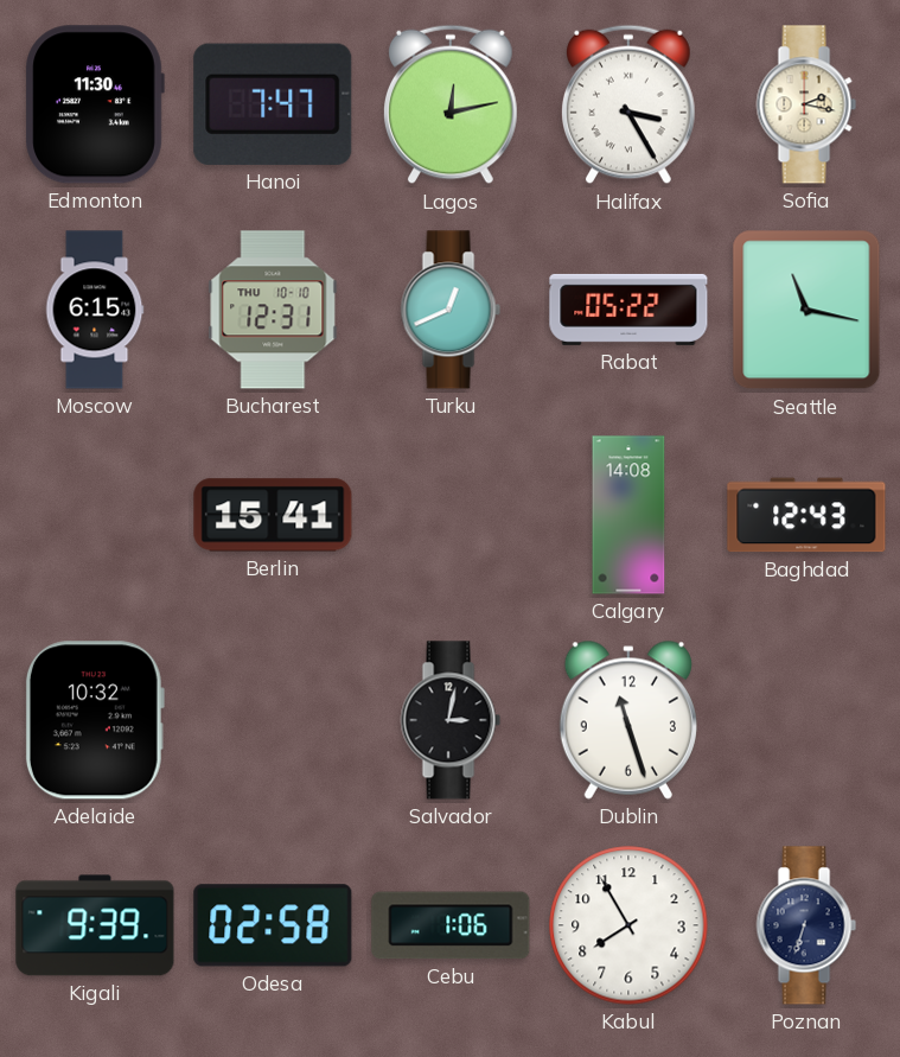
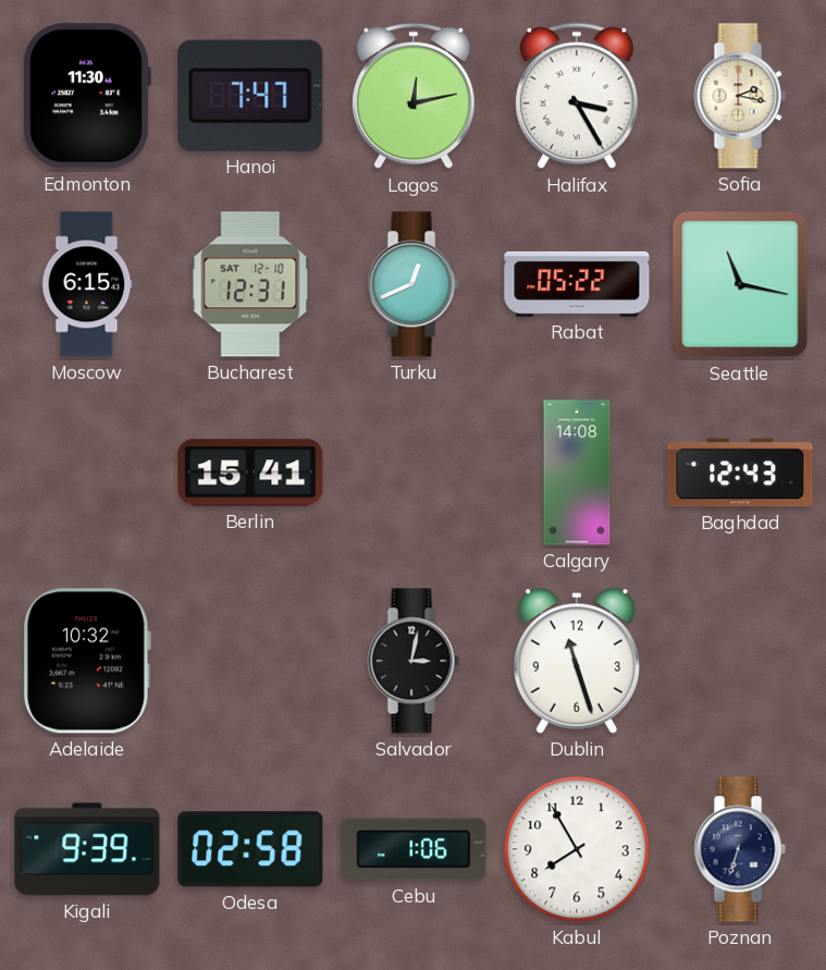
Bucharest date: THU 10-10 -> SAT 12-10
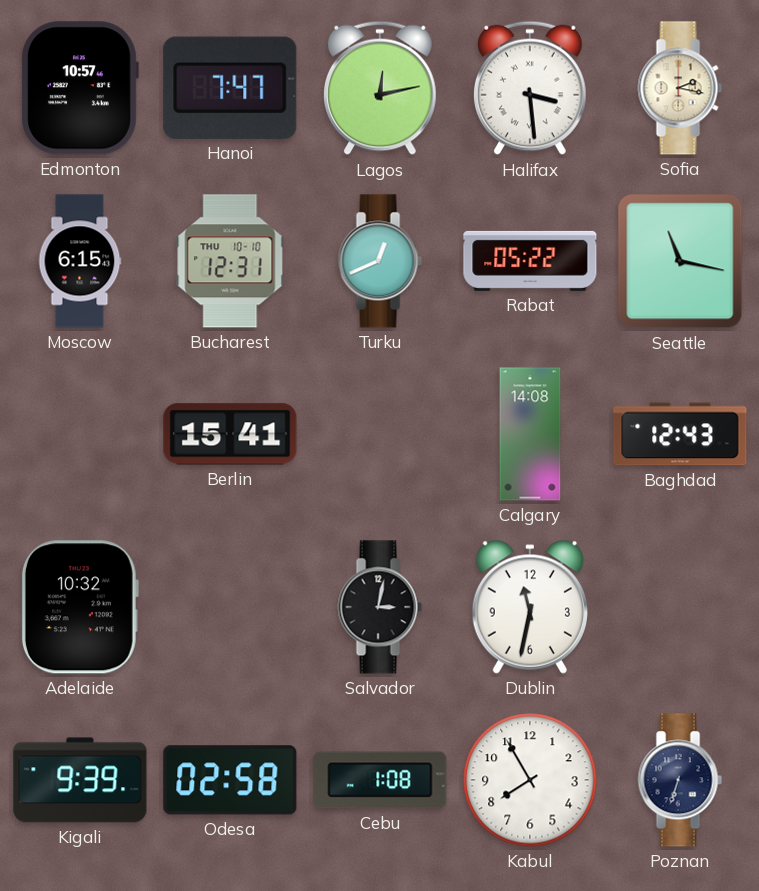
Edmonton: 11:30 -> 10:57
Halifax: 3:25 -> 3:29
Bucharest date: SAT 12-10 -> THU 10-10
Dublin: 11:27 -> 11:32
Cebu: 1:06 -> 1:08
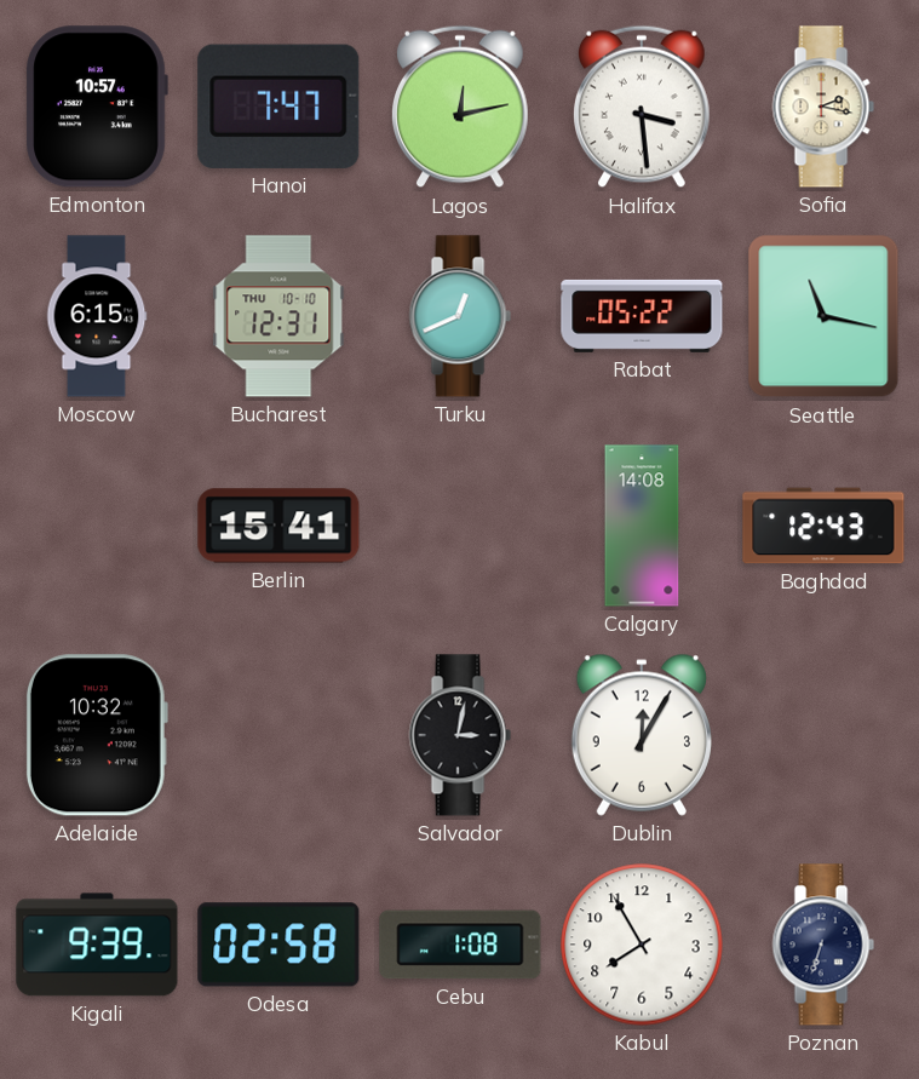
Dublin: 11:32 -> 12:05
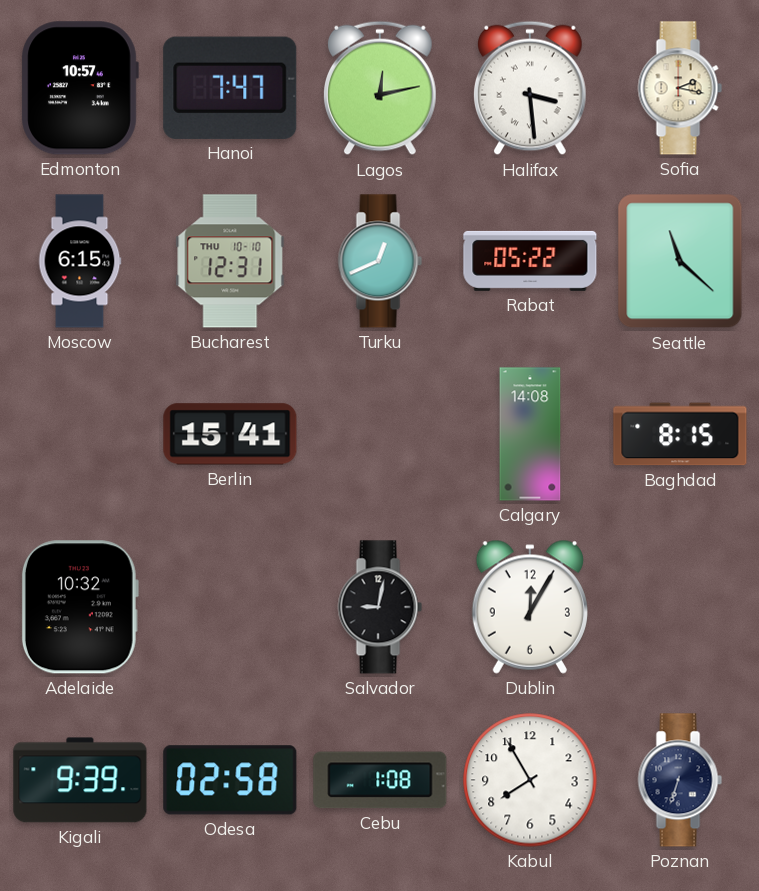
Seattle: 11:17 -> 11:22
Baghdad: 12:43 -> 8:15
Salvador: 3:02 -> 9:02
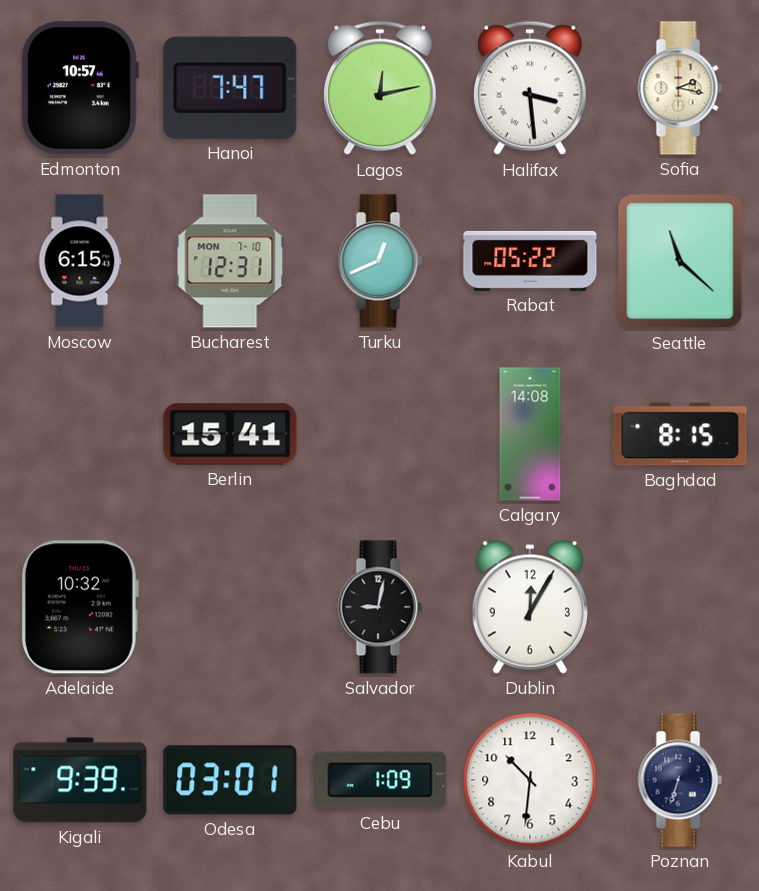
Bucharest date: THU 10-10 -> MON 7-10
Odesa: 02:58 -> 03:01
Cebu: 1:08 -> 1:09
Kabul: 7:55 -> 10:31
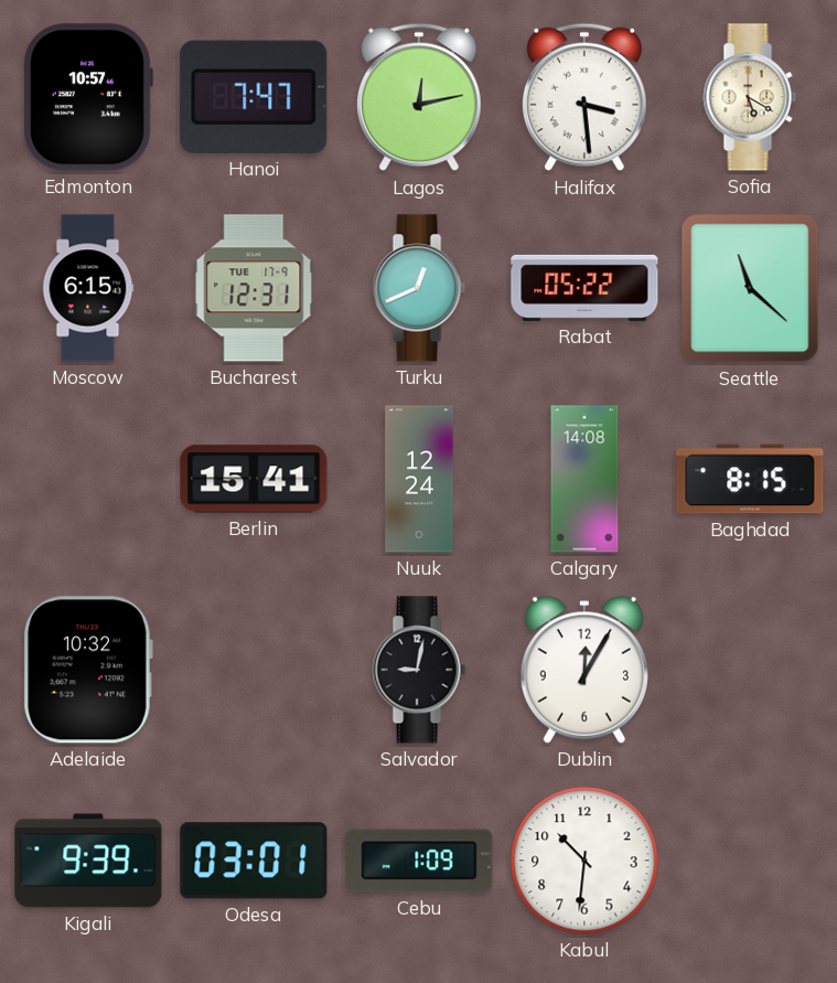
Sofia: 2:17 -> 5:20
Bucharest date: MON 7-10 -> TUE 17-9
Nuuk: none -> 12:24
Poznan: 6:33 -> none
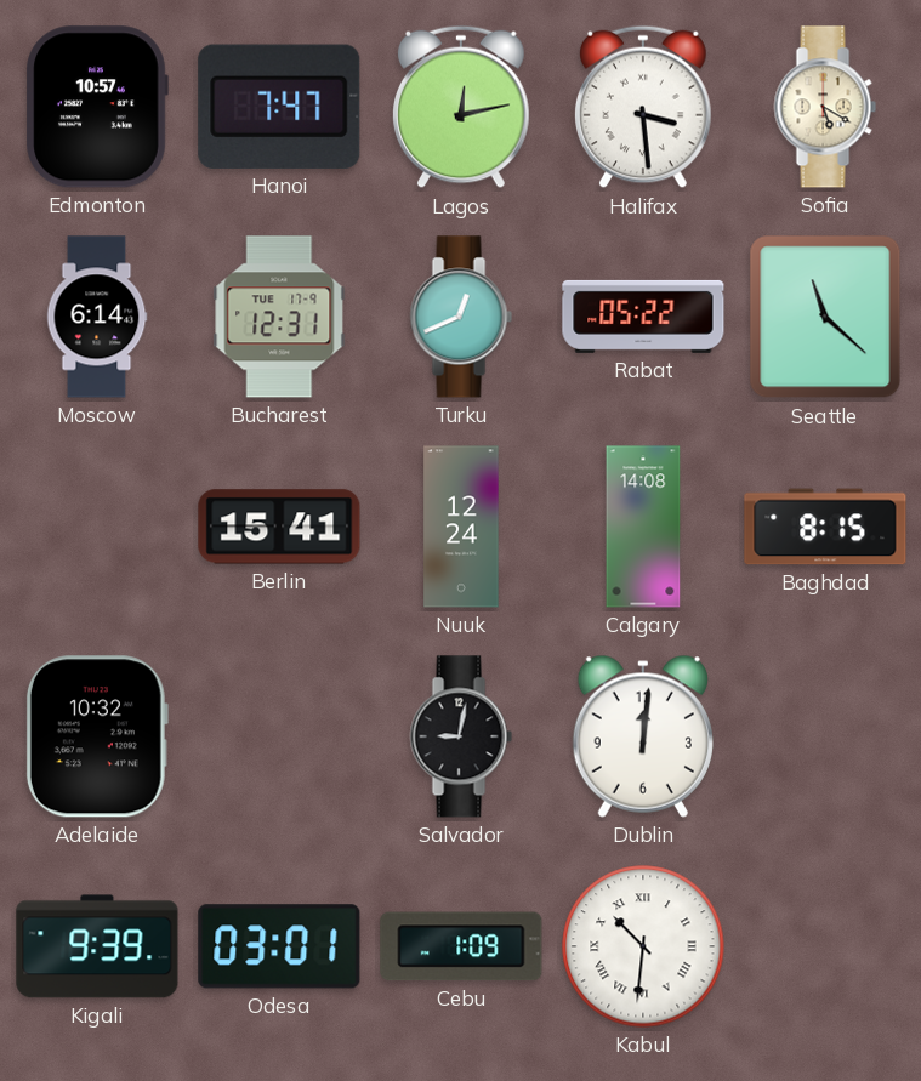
Moscow: 6:15 -> 6:14
Dublin: 12:05 -> 12:01
Kabul numerals: Arabic -> Roman
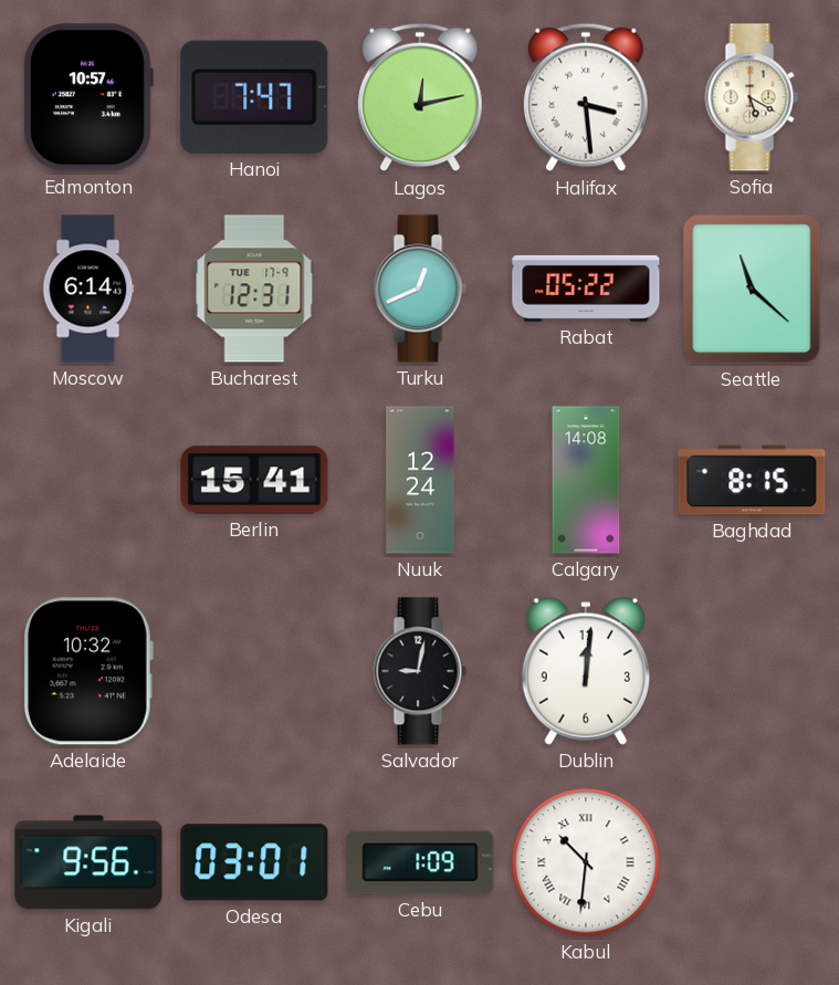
Kigali: 9:39 -> 9:56
